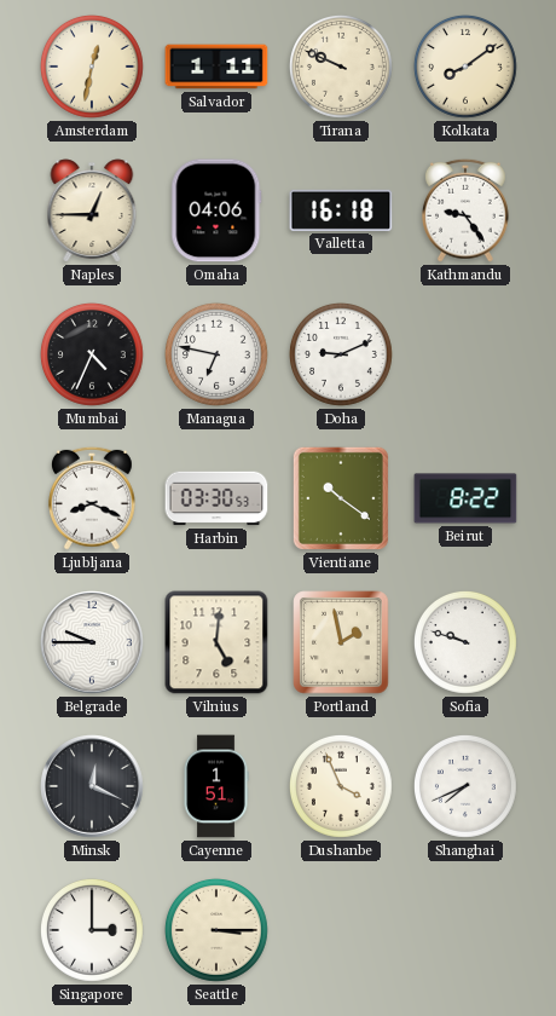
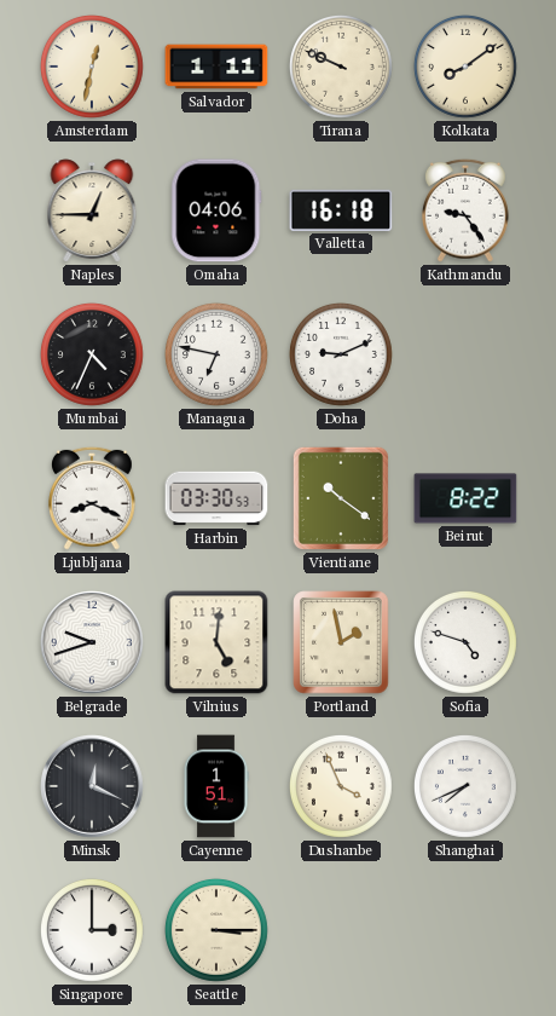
Belgrade: 9:45 -> 9:42
Sofia: 9:48 -> 4:48
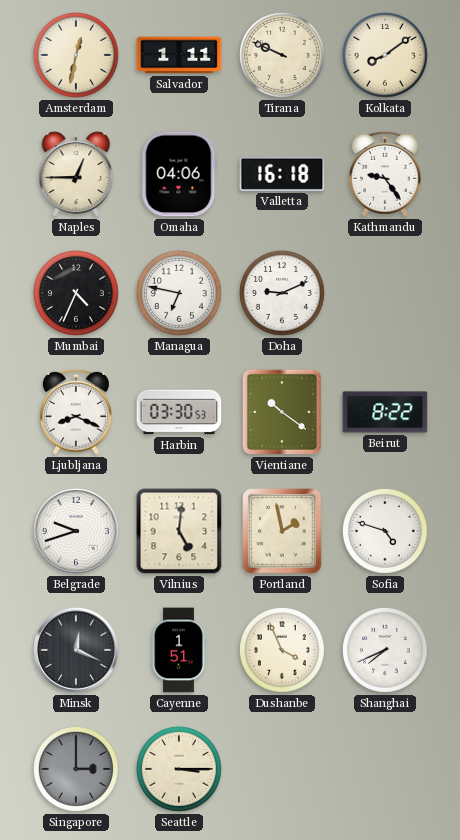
Singapore dial: white -> grey
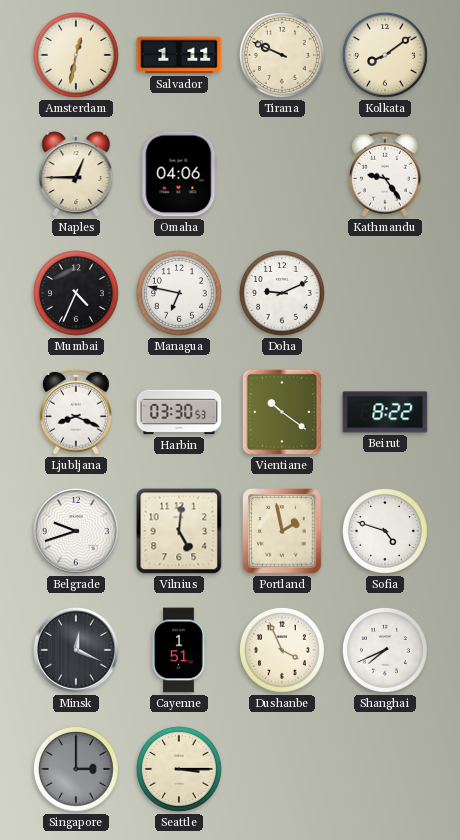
Valletta: 16:18 -> none
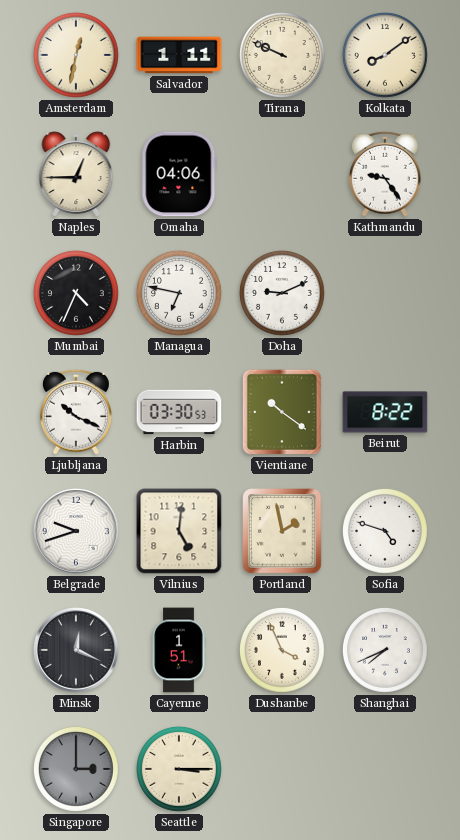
Ljubljana: 8:19 -> 10:19
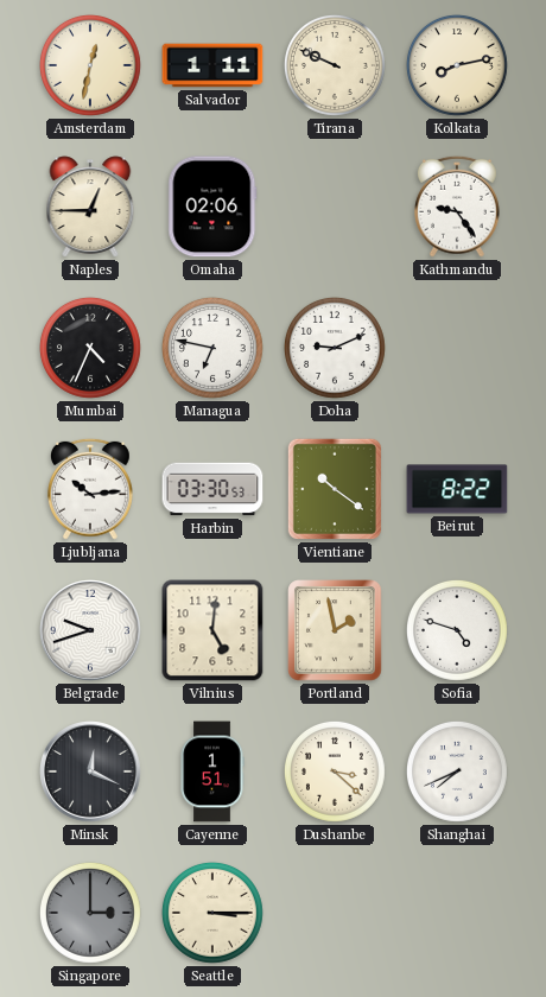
Kolkata: 8:09 -> 8:13
Omaha: 04:06 -> 02:06
Ljubljana: 10:19 -> 10:14
Dushanbe: 3:56 -> 3:22
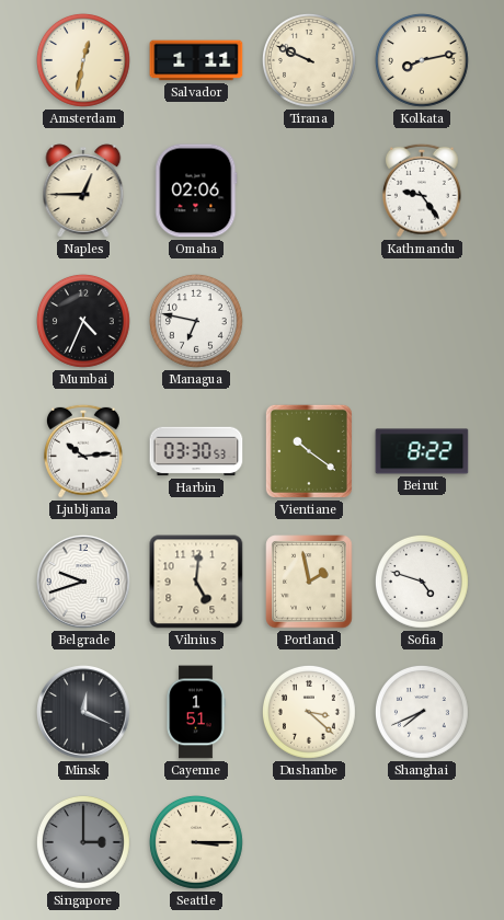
Doha: 9:11 -> none
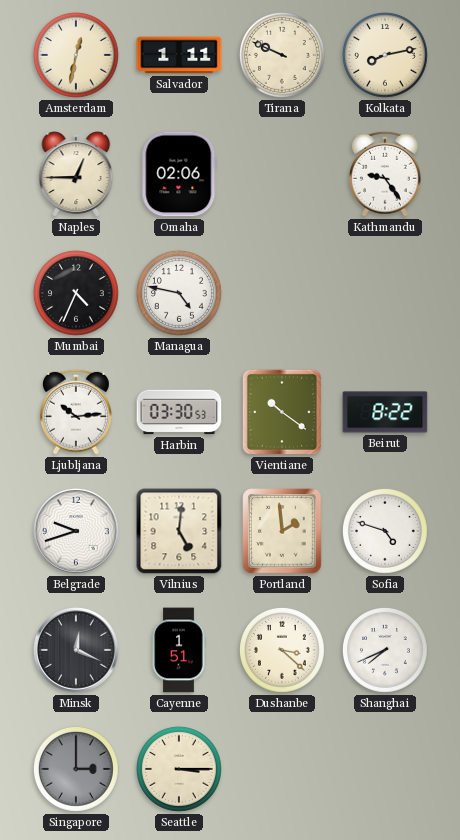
Managua: 6:47 -> 4:47
Portland: 1:58 -> 1:59
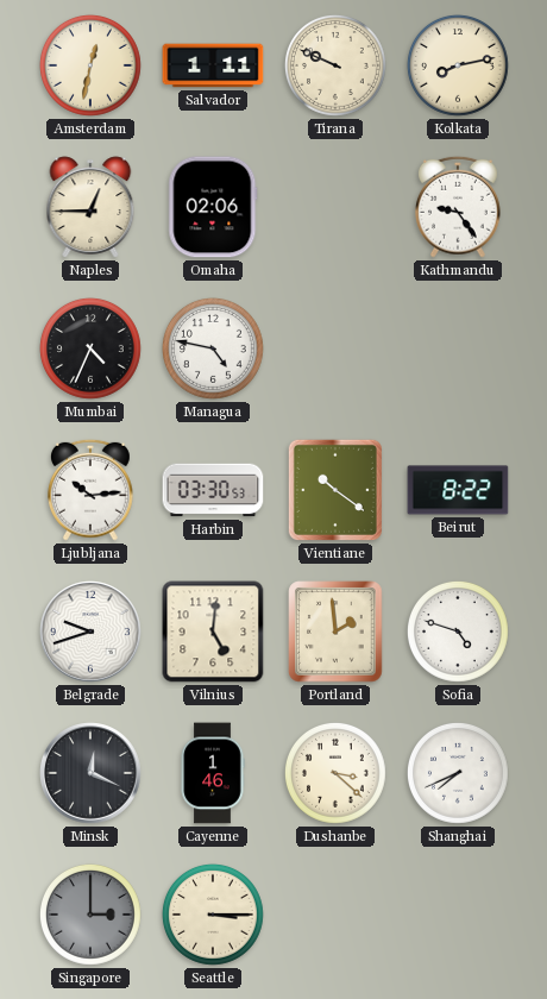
Cayenne: 1:51 -> 1:46
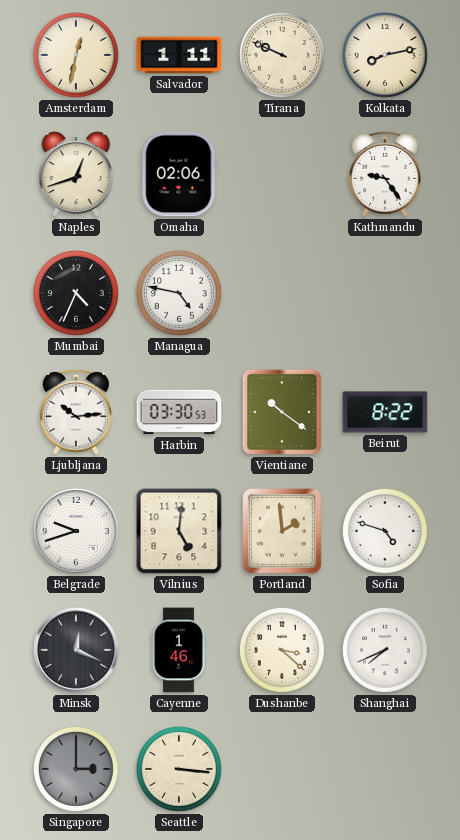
Naples: 12:45 -> 12:42
Seattle: 3:15 -> 3:16
